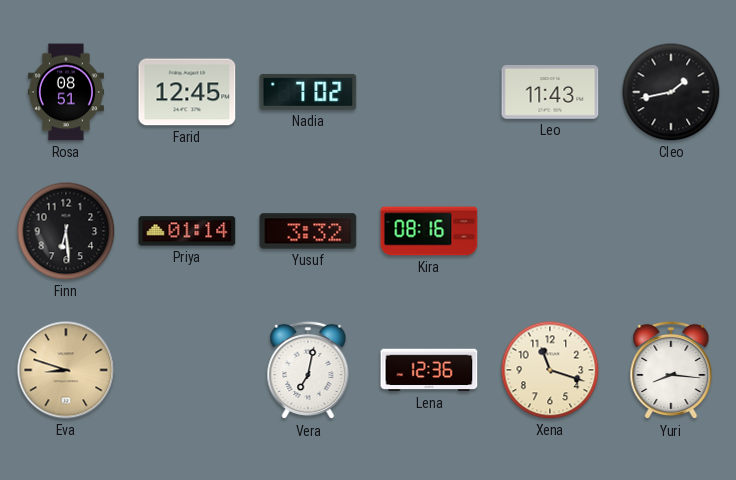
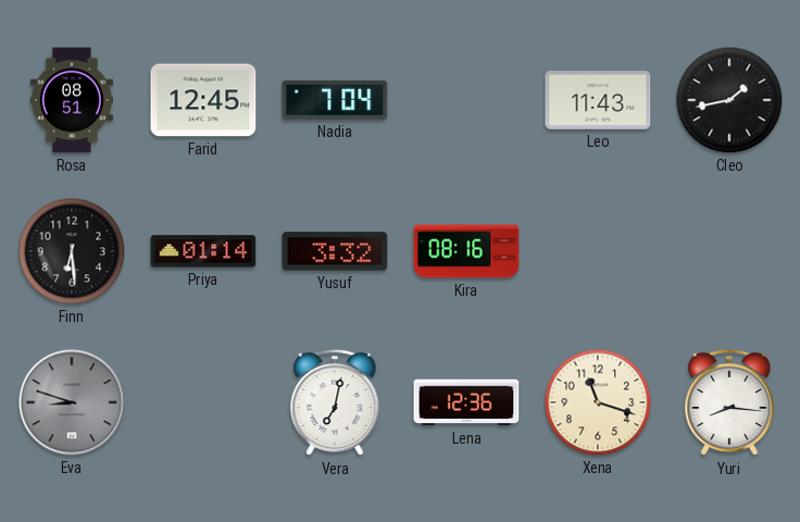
Nadia: 7:02 -> 7:04
Eva dial: champagne -> grey
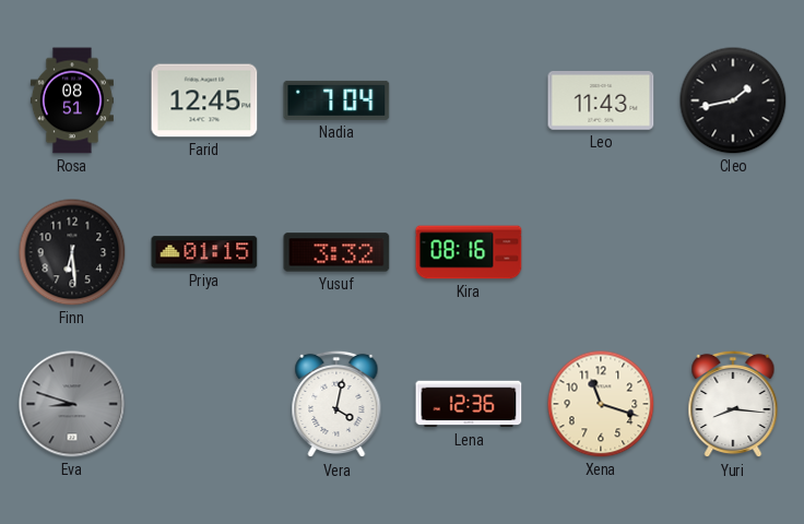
Priya: 01:14 -> 01:15
Vera: 7:02 -> 4:02
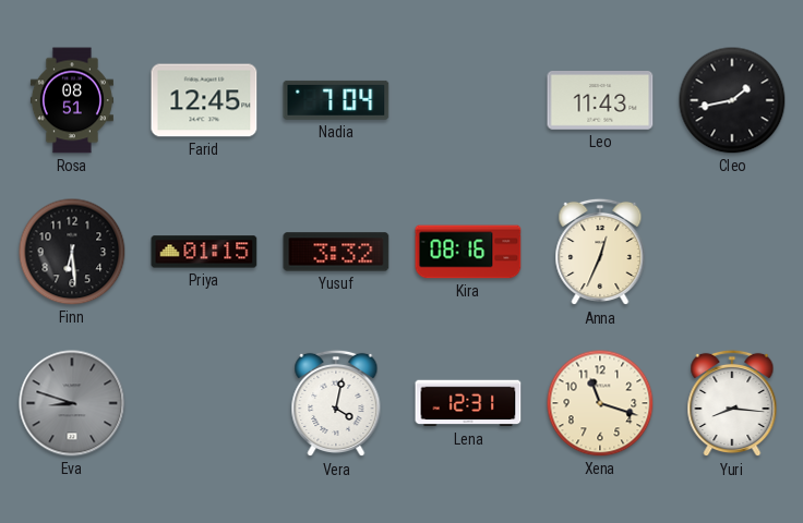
Anna: none -> 12:34
Lena: 12:36 -> 12:31
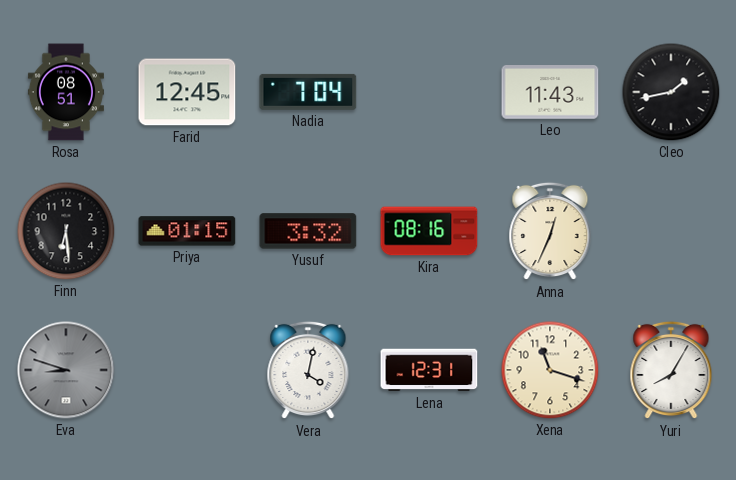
Yuri: 8:16 -> 8:05
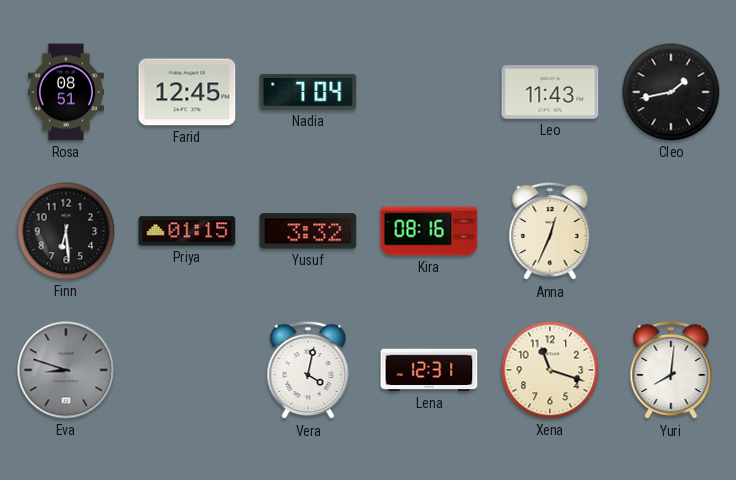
Yuri: 8:05 -> 8:01
